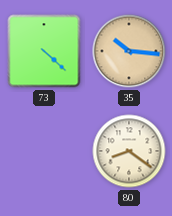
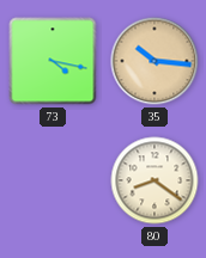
73: 4:22 -> 4:17
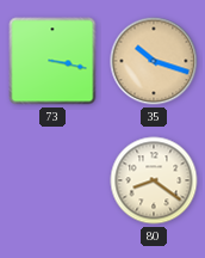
73: 4:17 -> 3:17
35: 10:16 -> 10:18
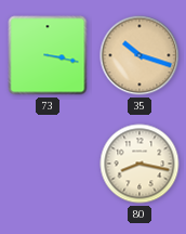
80: 8:21 -> 8:17
